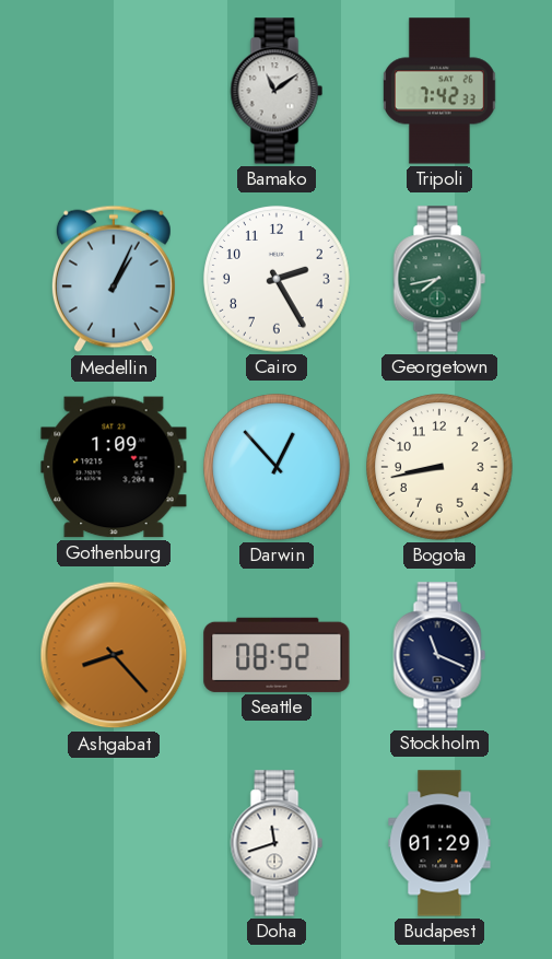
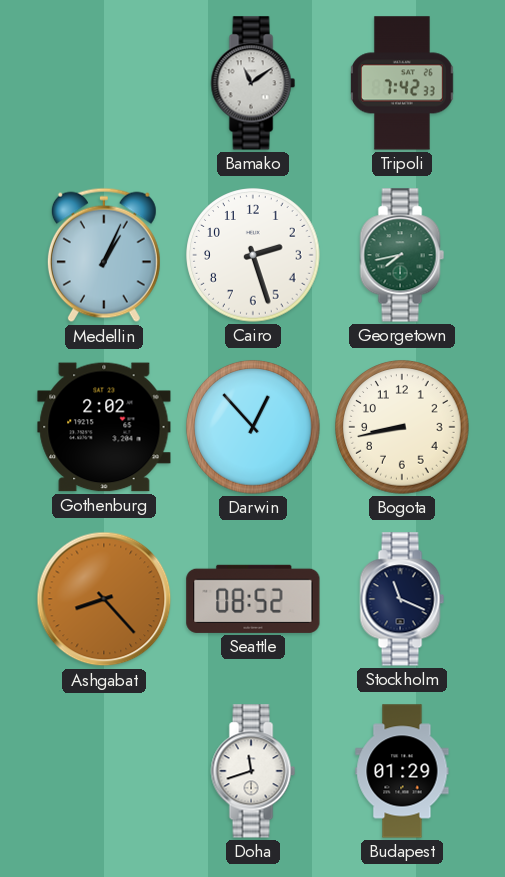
Cairo: 2:25 -> 2:27
Gothenburg: 1:09 -> 2:02
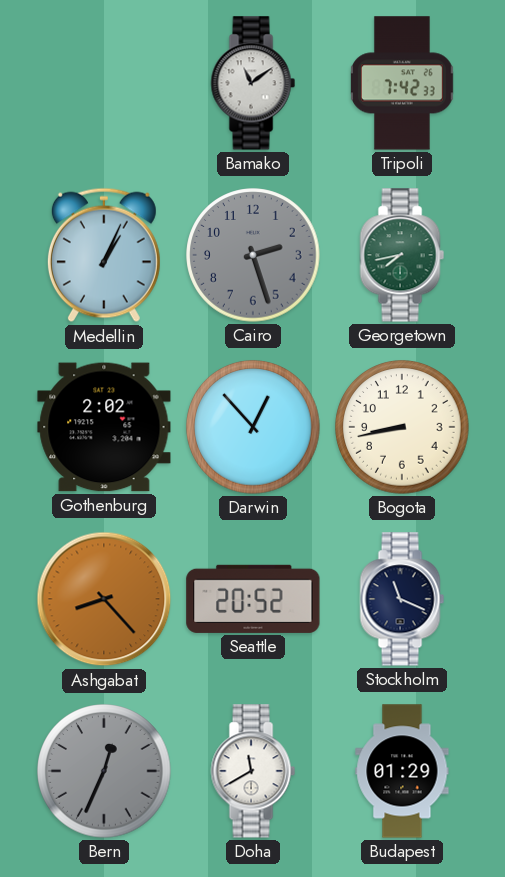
Cairo dial: white -> grey
Seattle: 08:52 -> 20:52
Bern: none -> 12:34
Doha: 11:42 -> 11:40
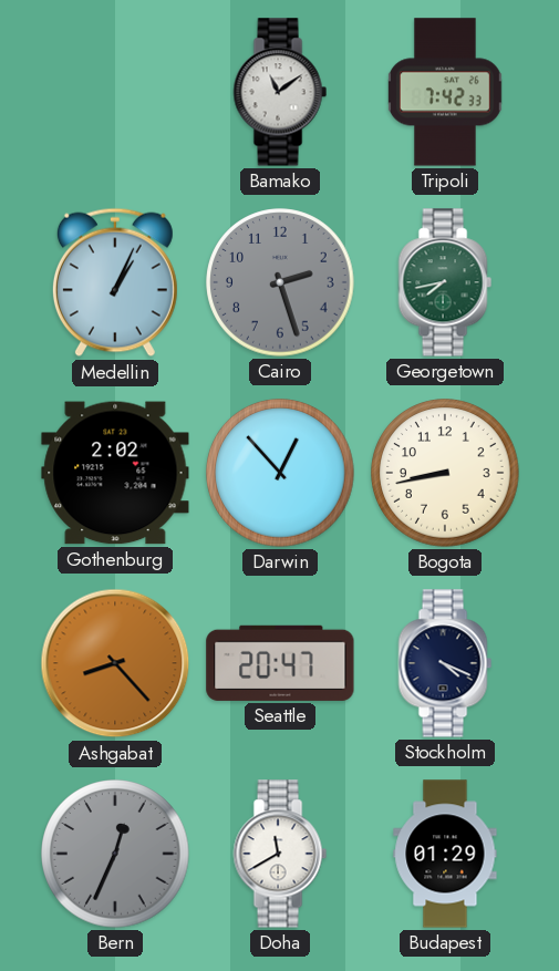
Seattle: 20:52 -> 20:47
Stockholm: 11:19 -> 4:19
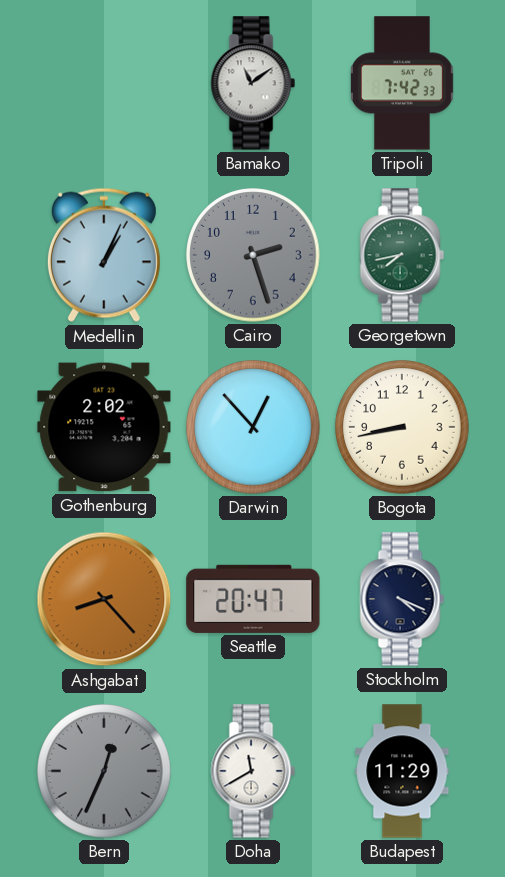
Budapest: 01:29 -> 11:29
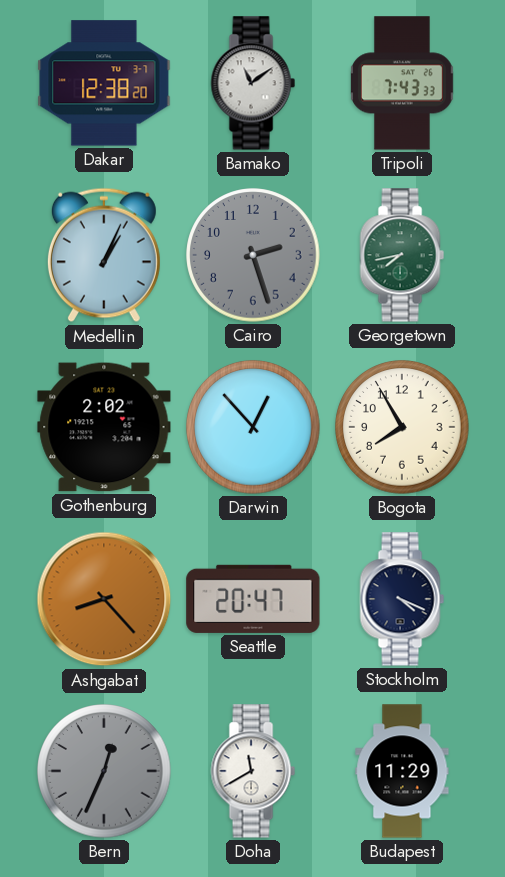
Dakar: none -> 12:38
Tripoli: 7:42 -> 7:43
Bogota: 8:43 -> 7:55
